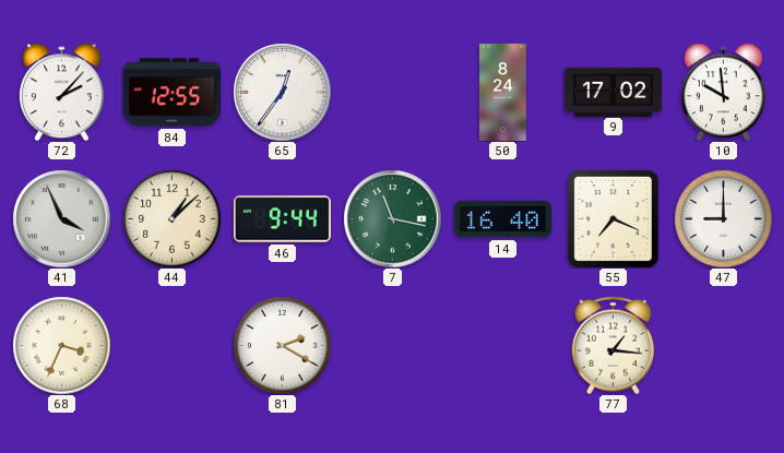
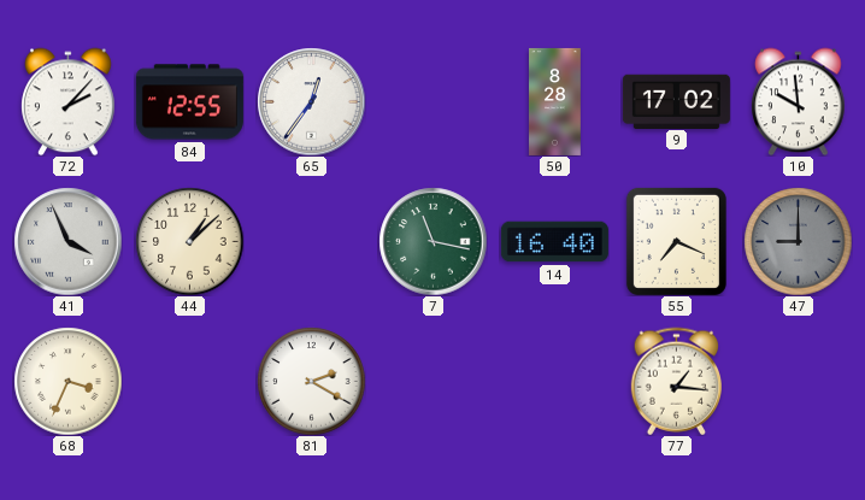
50: 8:24 -> 8:28
46: 9:44 -> none
47 dial: white -> grey
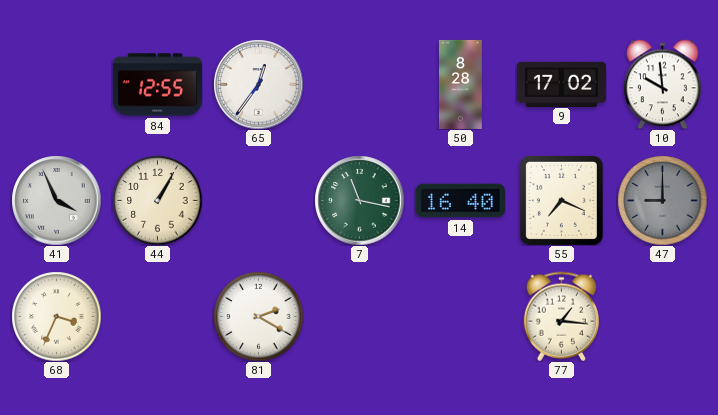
72: 2:07 -> none
44: 1:08 -> 1:05
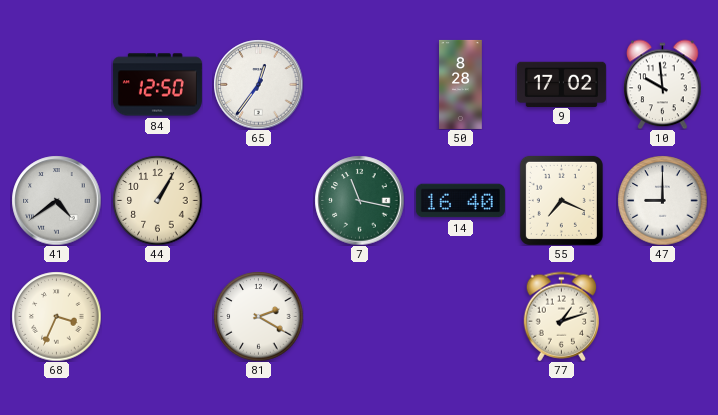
84: 12:55 -> 12:50
41: 3:56 -> 4:39
47 dial: grey -> white
77: 1:16 -> 1:12
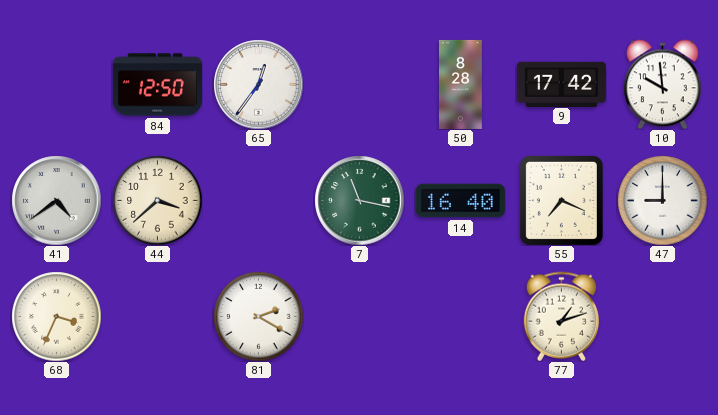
9: 17:02 -> 17:42
44: 1:05 -> 3:38
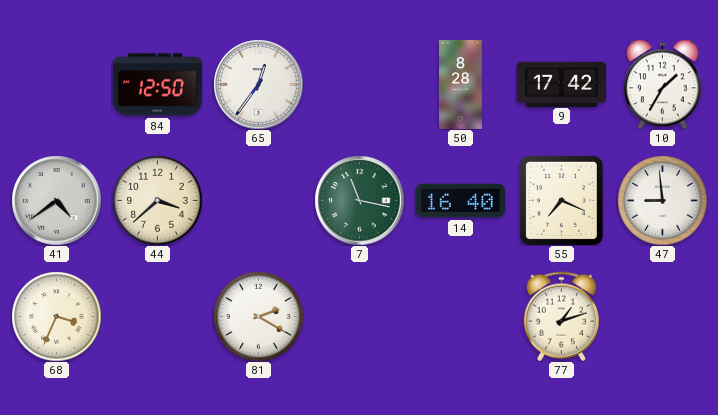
10: 9:59 -> 1:35
47: 9:00 -> 8:59
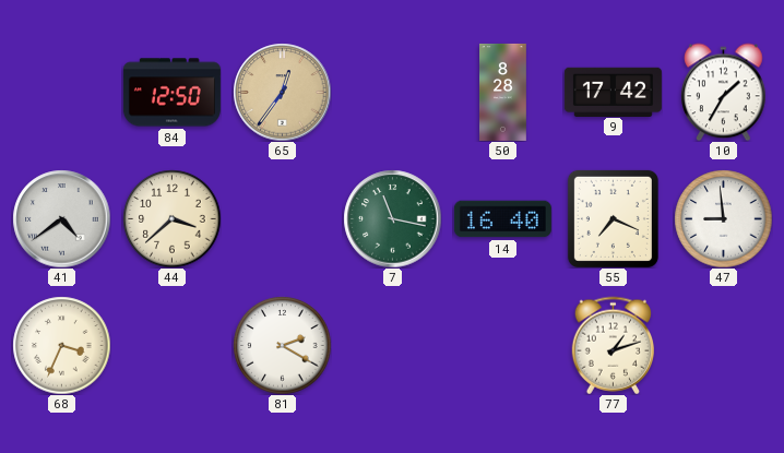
65 dial: white -> champagne
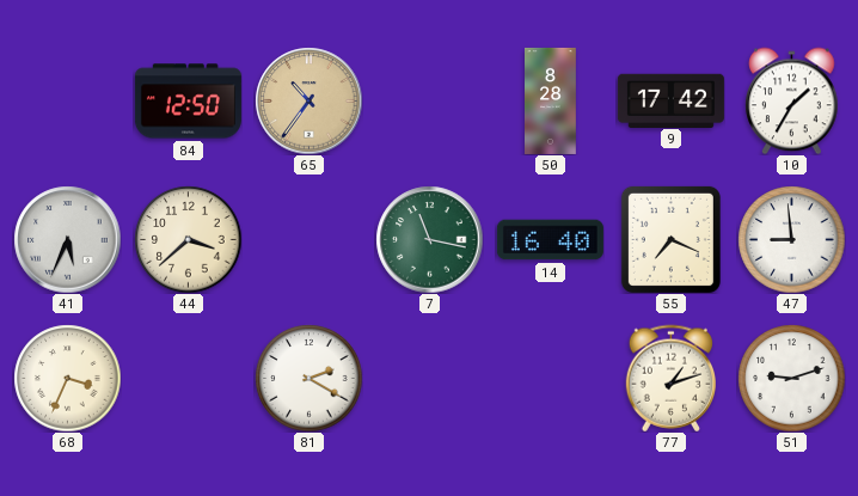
65: 12:36 -> 10:36
41: 4:39 -> 5:34
51: none -> 9:12
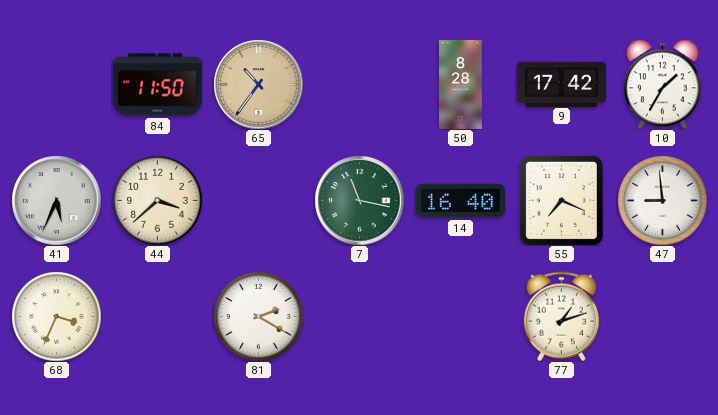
84: 12:50 -> 11:50
51: 9:12 -> none
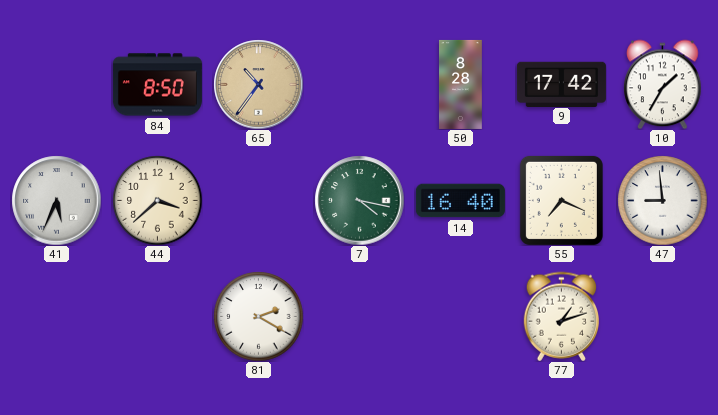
84: 11:50 -> 8:50
7: 11:17 -> 4:17
68: 3:34 -> none
